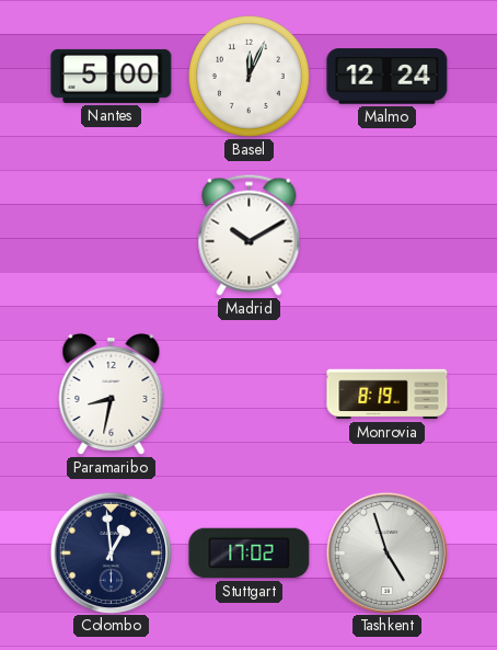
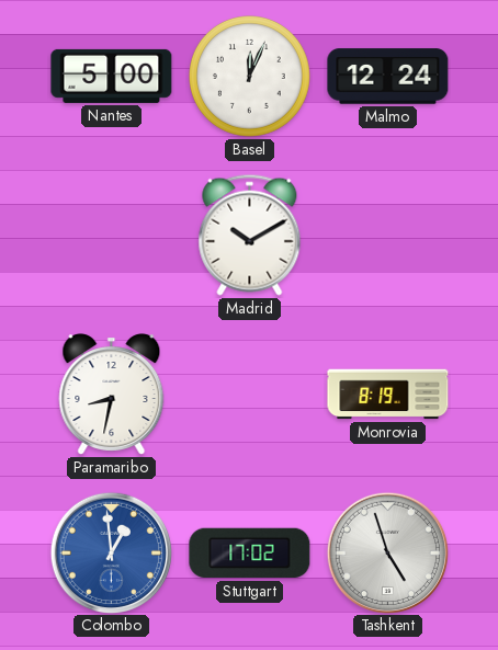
Colombo dial: navy -> blue
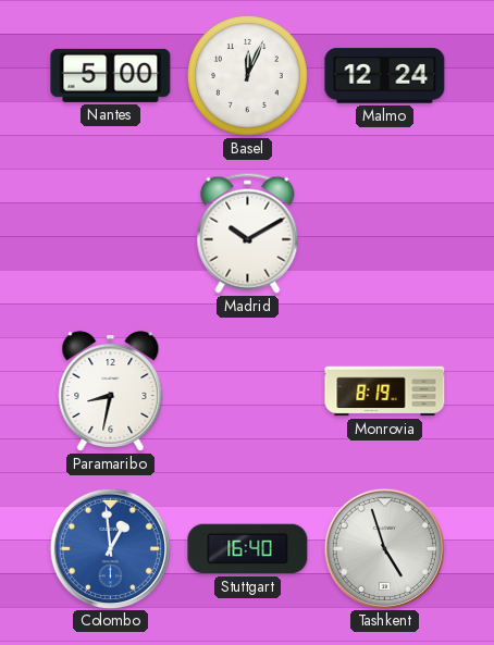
Stuttgart: 17:02 -> 16:40
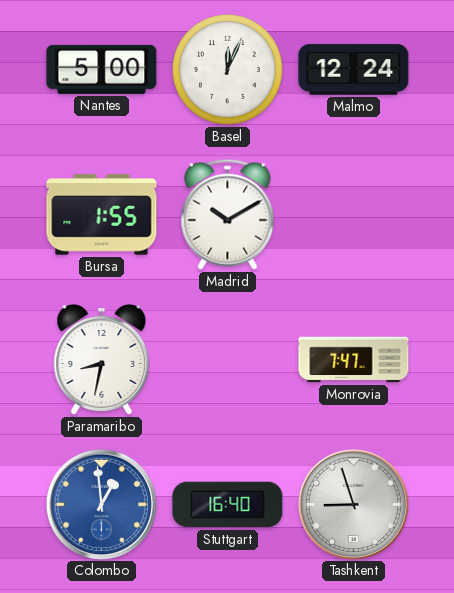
Bursa: none -> 1:55
Monrovia: 8:19 -> 7:47
Tashkent: 4:57 -> 8:57
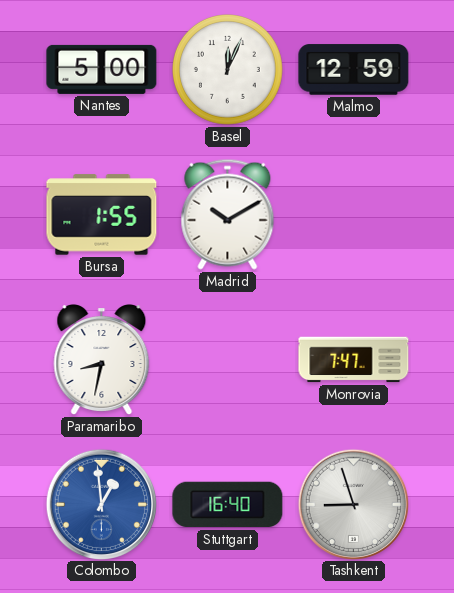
Malmo: 12:24 -> 12:59
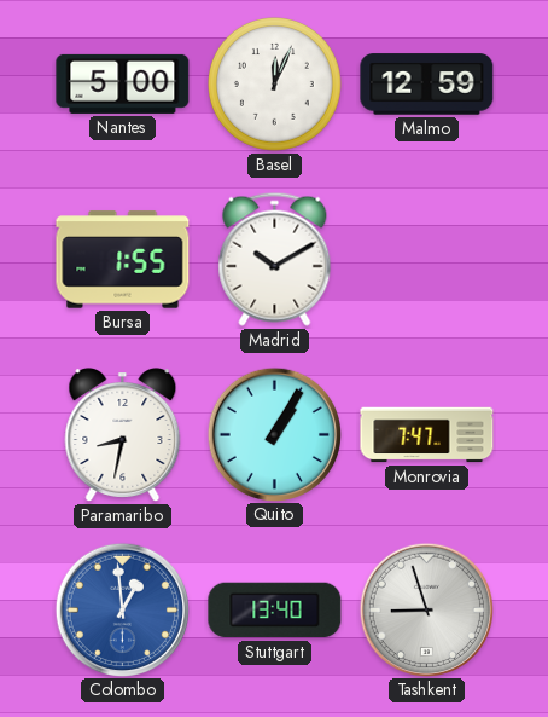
Quito: none -> 1:05
Stuttgart: 16:40 -> 13:40
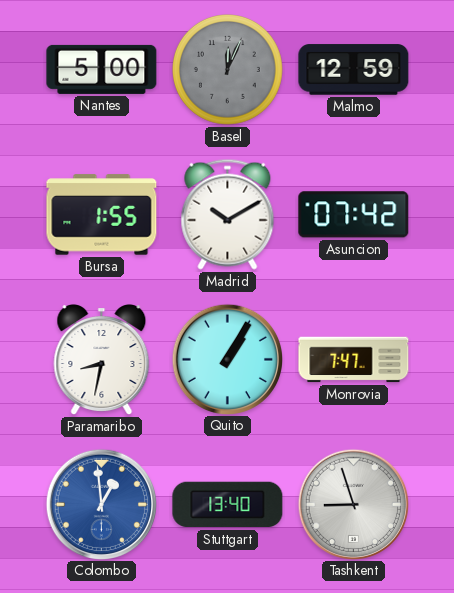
Basel dial: white -> grey
Asuncion: none -> 07:42
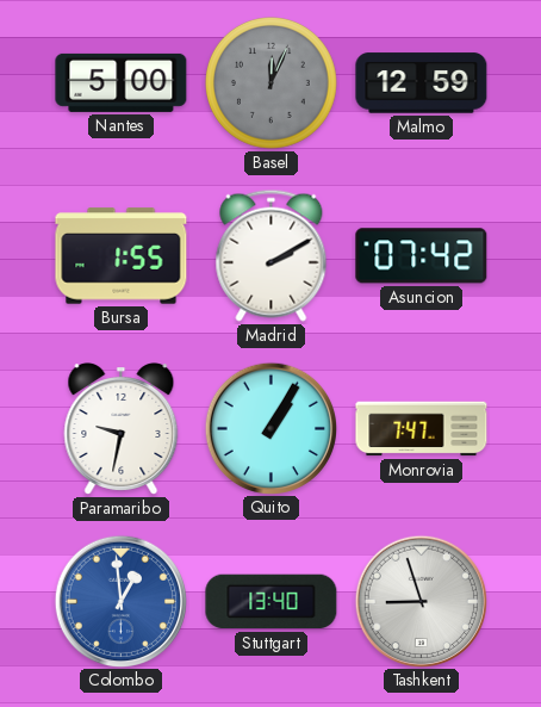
Madrid: 10:10 -> 2:10
Paramaribo: 8:32 -> 9:32
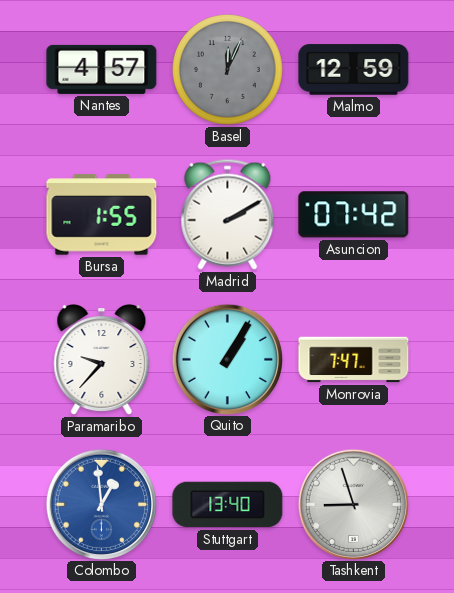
Nantes: 5:00 -> 4:57
Paramaribo: 9:32 -> 9:37
